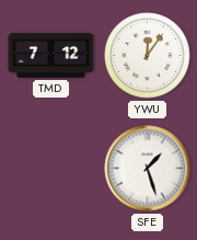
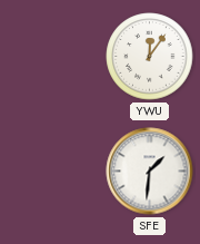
TMD: 7:12 -> none
SFE: 1:27 -> 1:31
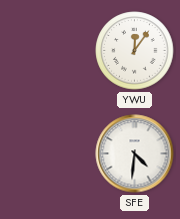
SFE: 1:31 -> 4:31
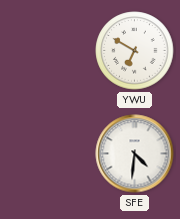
YWU: 12:06 -> 6:50
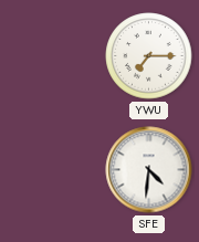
YWU: 6:50 -> 7:15
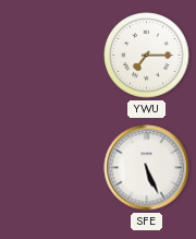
SFE: 4:31 -> 5:26
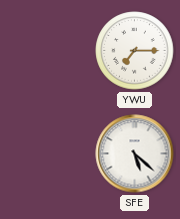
SFE: 5:26 -> 5:22
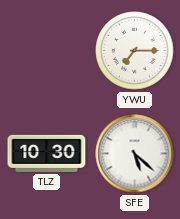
TLZ: none -> 10:30
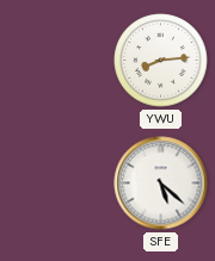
YWU: 7:15 -> 8:14
TLZ: 10:30 -> none
